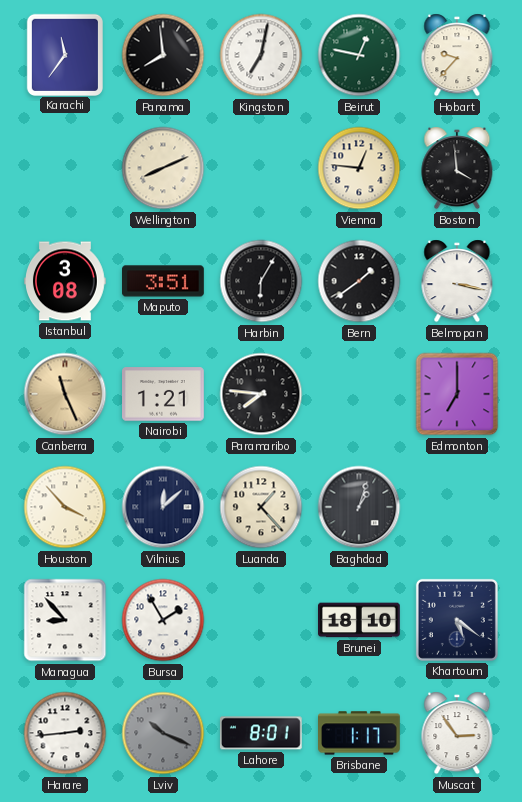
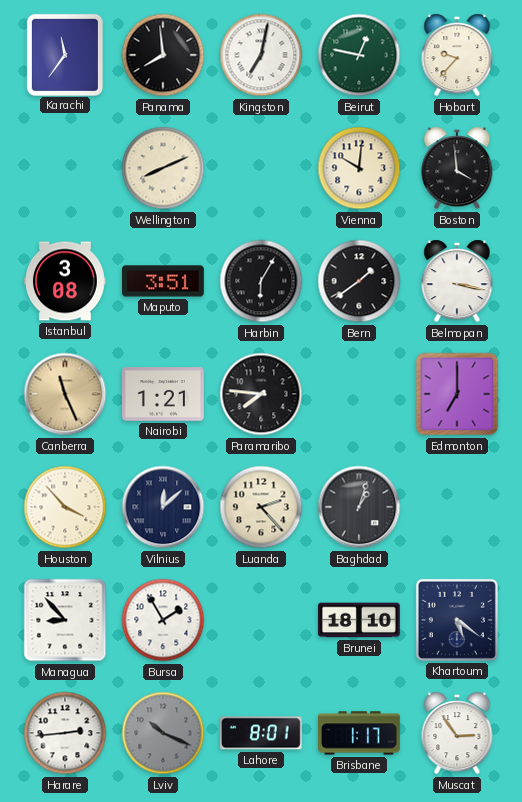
Vienna: 12:46 -> 10:01
Luanda: 1:23 -> 2:23
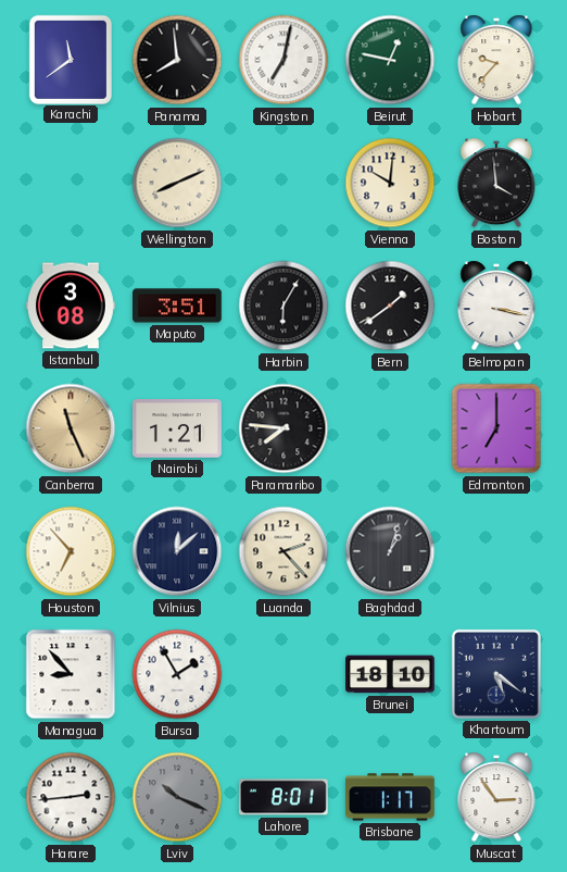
Karachi: 11:36 -> 11:39
Houston: 3:53 -> 6:53
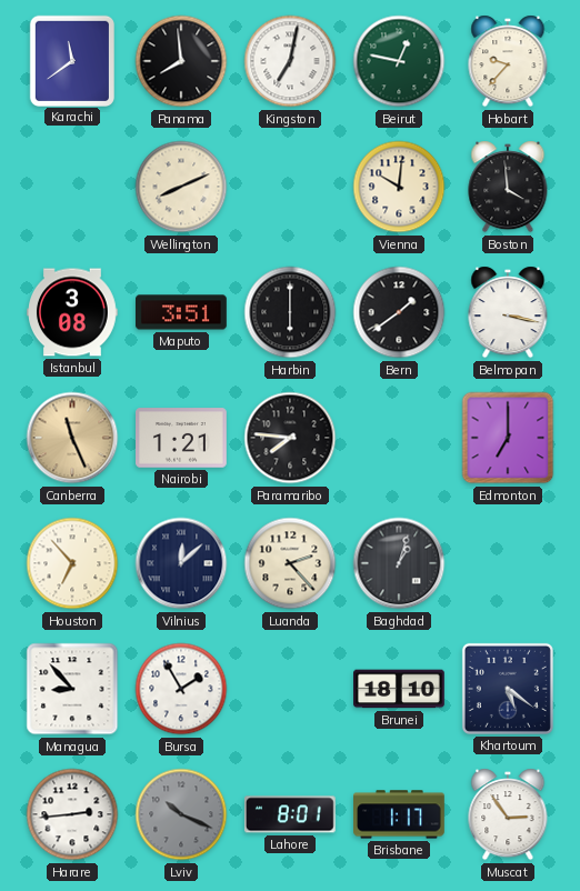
Harbin: 6:05 -> 6:00
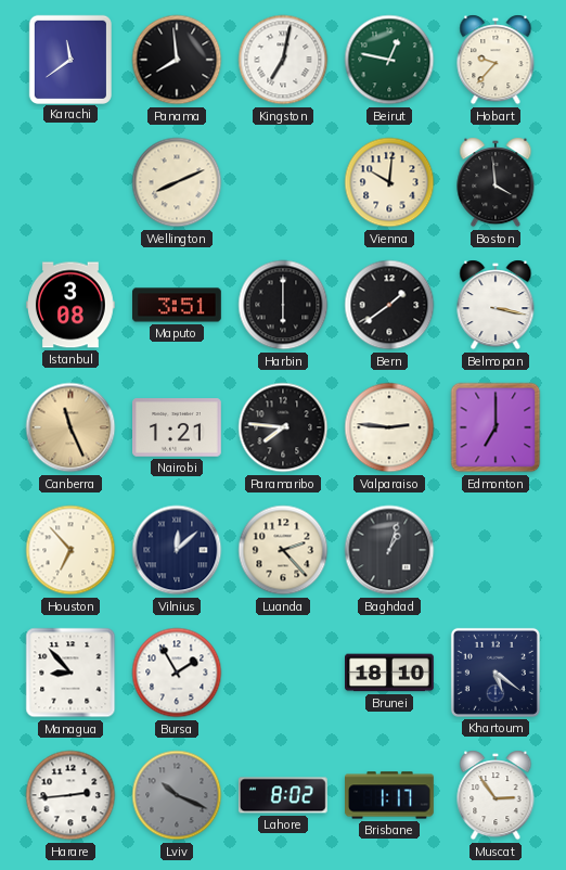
Valparaiso: none -> 2:46
Lahore: 8:01 -> 8:02
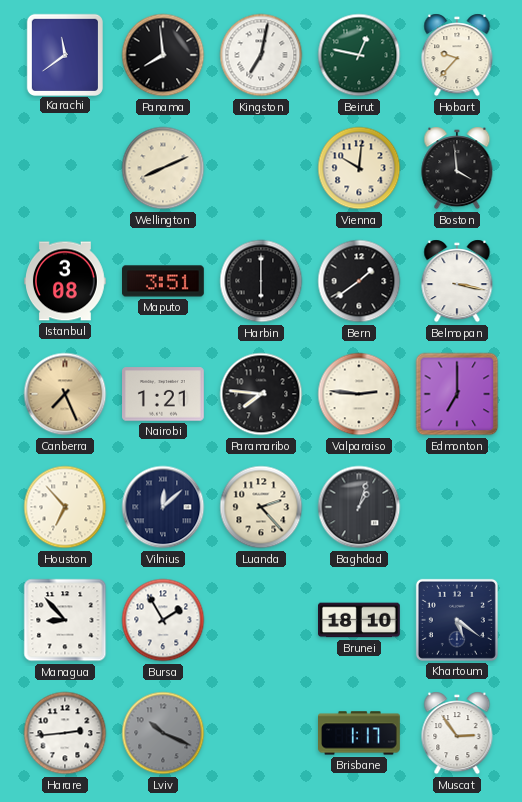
Canberra: 11:26 -> 7:26
Lahore: 8:02 -> none
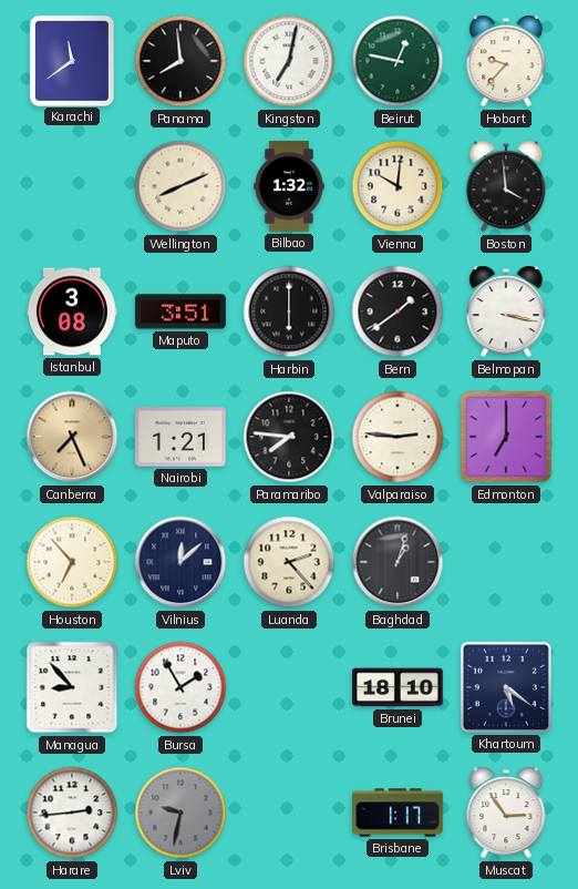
Bilbao: none -> 1:32
Lviv: 10:19 -> 9:32
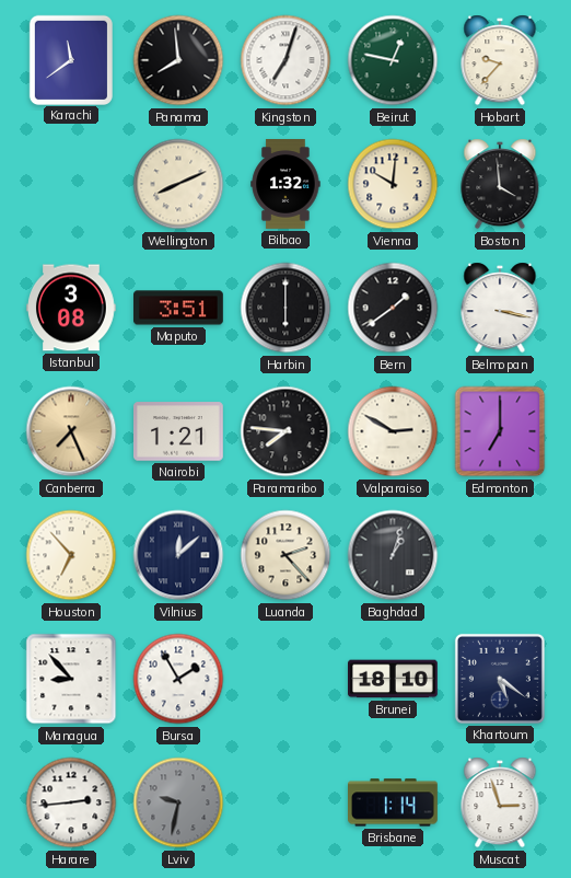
Kingston: 7:02 -> 7:03
Valparaiso: 2:46 -> 2:50
Brisbane: 1:17 -> 1:14
Muscat: 2:54 -> 2:57
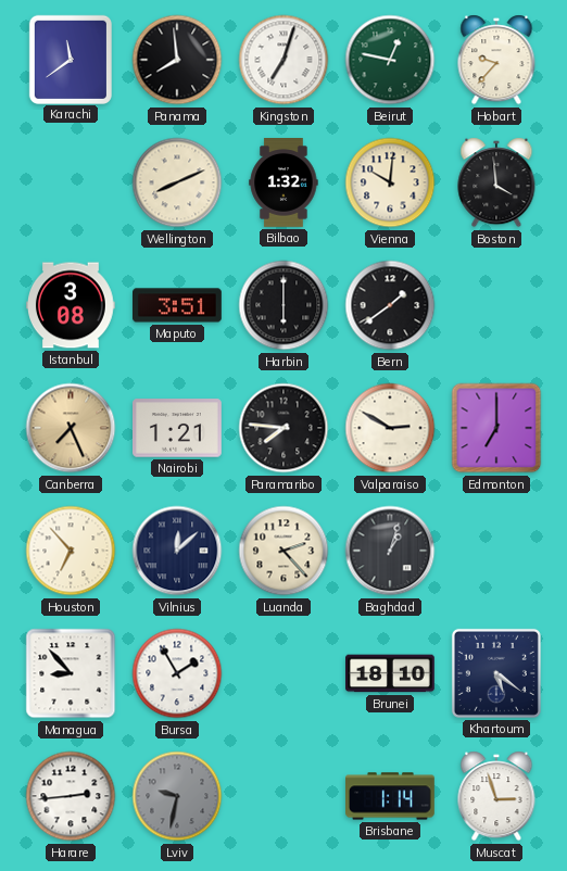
Belmopan: 3:17 -> none
